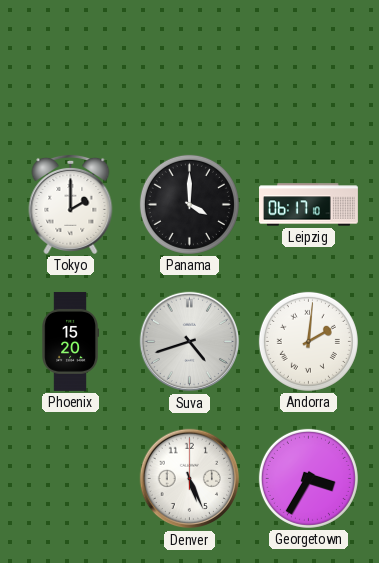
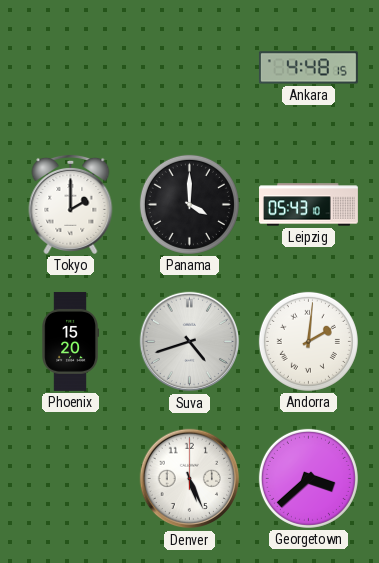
Ankara: none -> 4:48
Leipzig: 06:17 -> 05:43
Georgetown: 3:35 -> 3:38
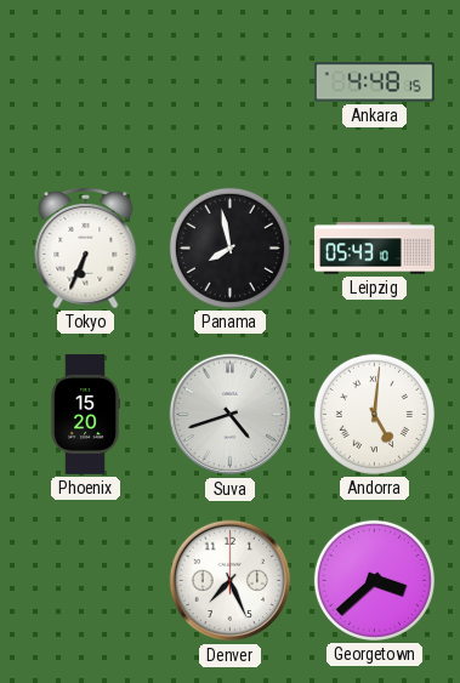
Tokyo: 2:00 -> 6:34
Panama: 4:00 -> 7:58
Andorra: 2:01 -> 5:01
Denver: 5:26 -> 7:26
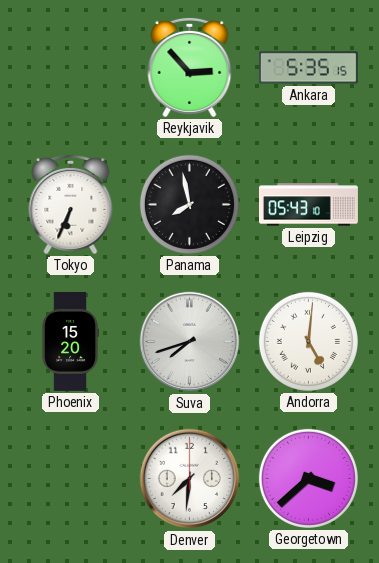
Reykjavik: none -> 2:53
Ankara: 4:48 -> 5:35
Suva: 4:42 -> 7:42
Denver: 7:26 -> 7:31
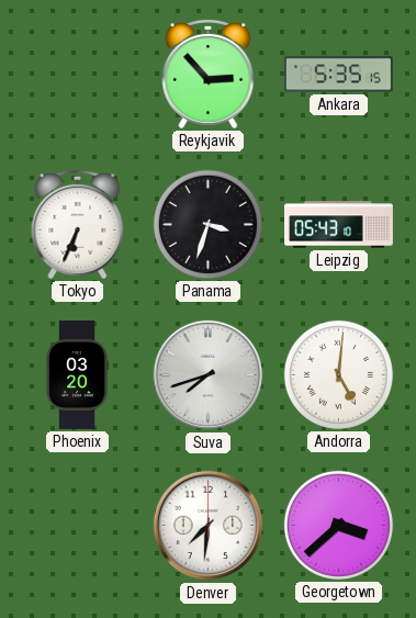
Panama: 7:58 -> 3:33
Phoenix: 15:20 -> 03:20
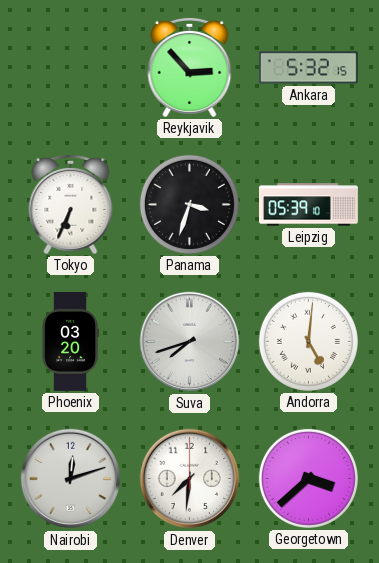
Ankara: 5:35 -> 5:32
Leipzig: 05:43 -> 05:39
Nairobi: none -> 12:12
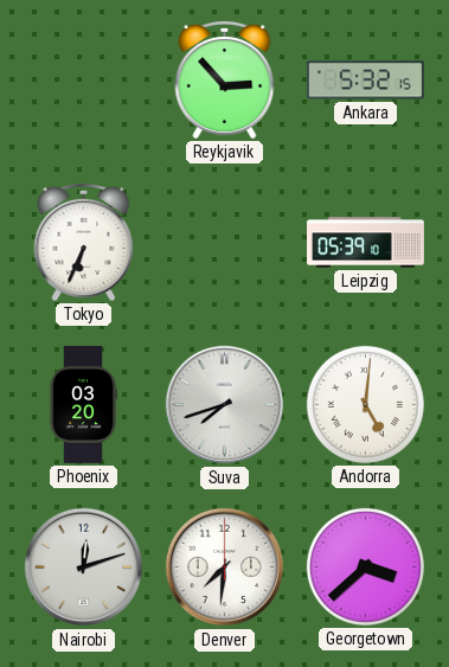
Panama: 3:33 -> none
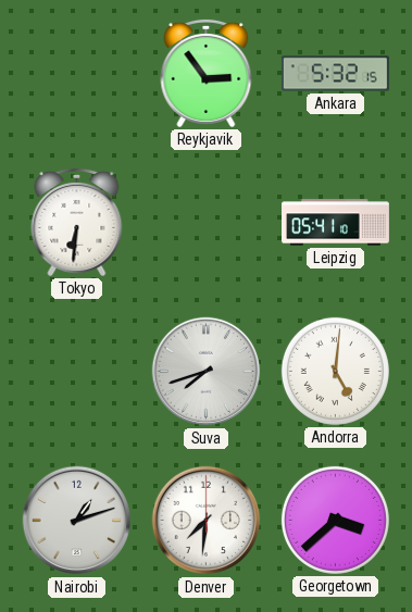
Reykjavik: 2:53 -> 2:54
Tokyo: 6:34 -> 6:31
Leipzig: 05:39 -> 05:41
Phoenix: 03:20 -> none
Nairobi: 12:12 -> 1:12
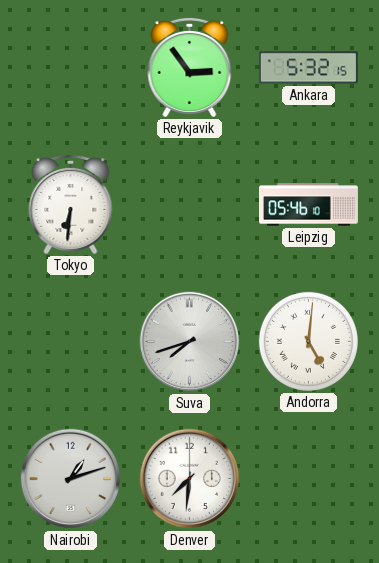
Leipzig: 05:41 -> 05:46
Georgetown: 3:38 -> none
